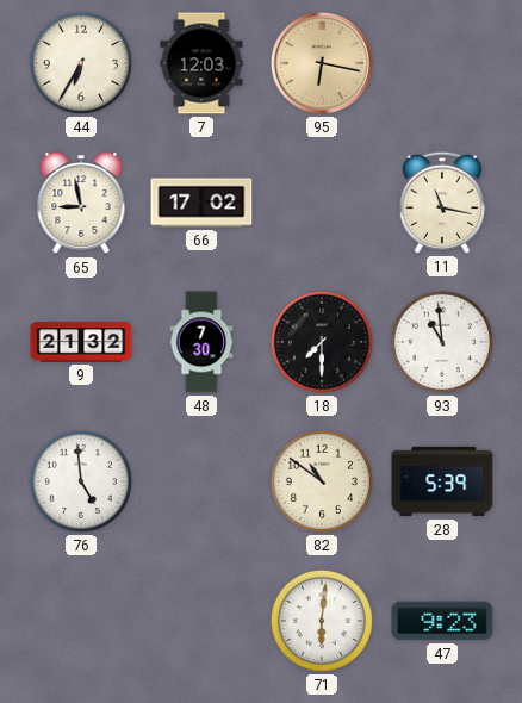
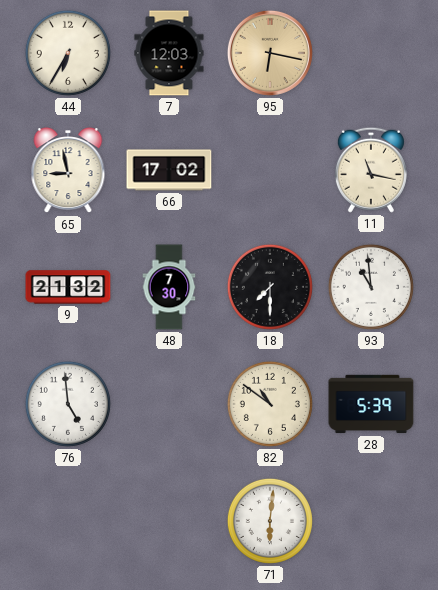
47: 9:23 -> none
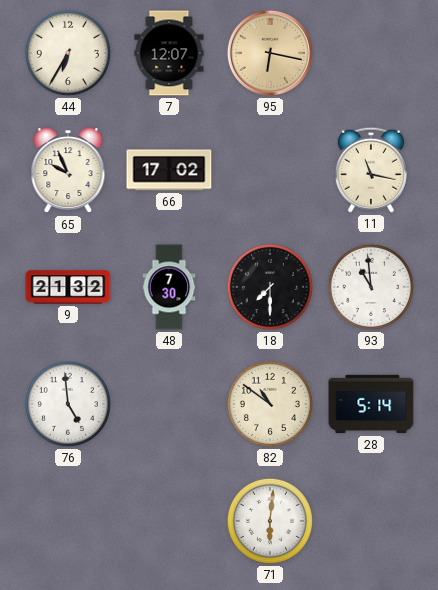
7: 12:03 -> 12:07
65: 8:58 -> 9:56
28: 5:39 -> 5:14
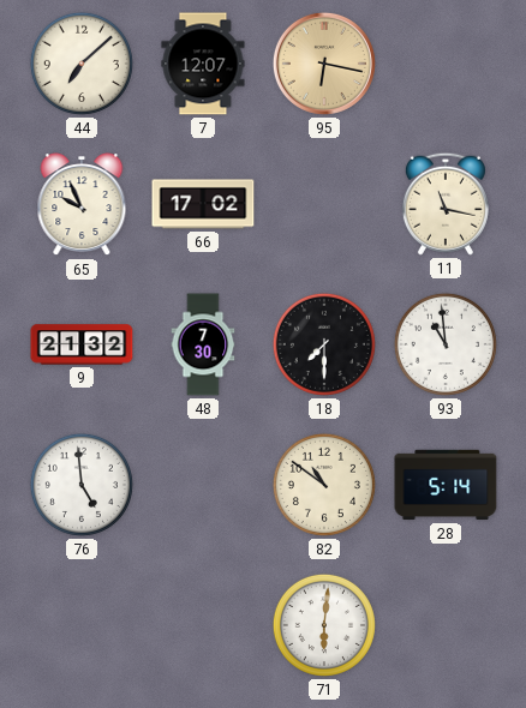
44: 6:35 -> 7:08
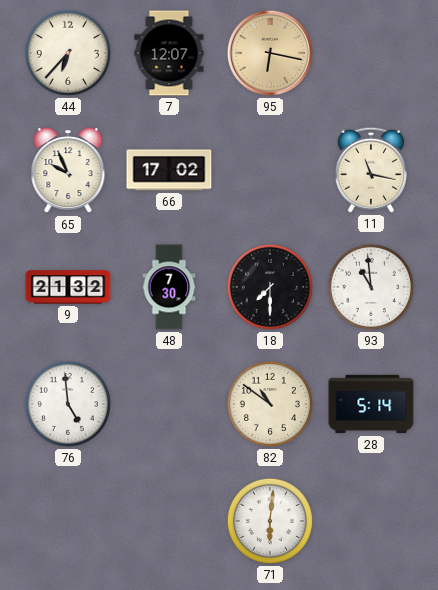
44: 7:08 -> 6:37
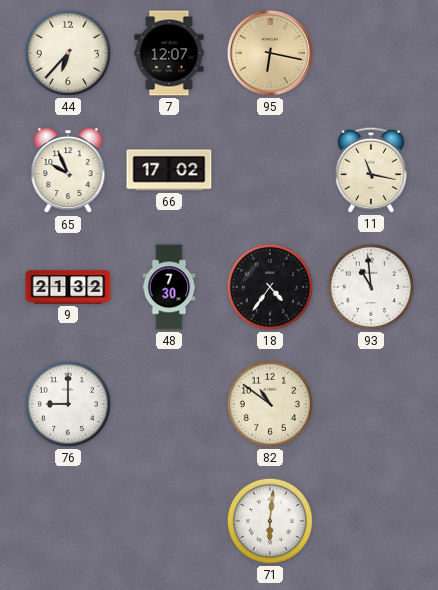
18: 7:30 -> 4:36
76: 4:59 -> 9:00
28: 5:14 -> none
